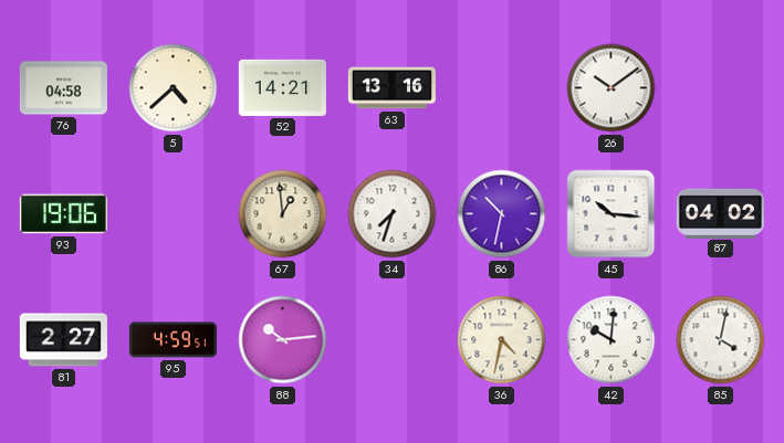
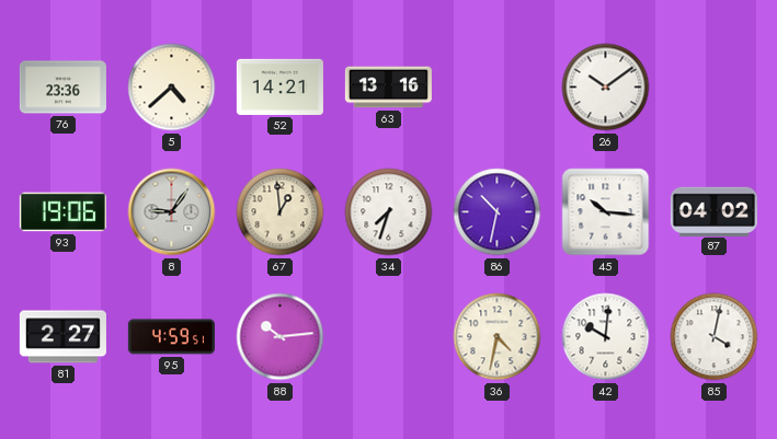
76: 04:58 -> 23:36
8: none -> 9:06
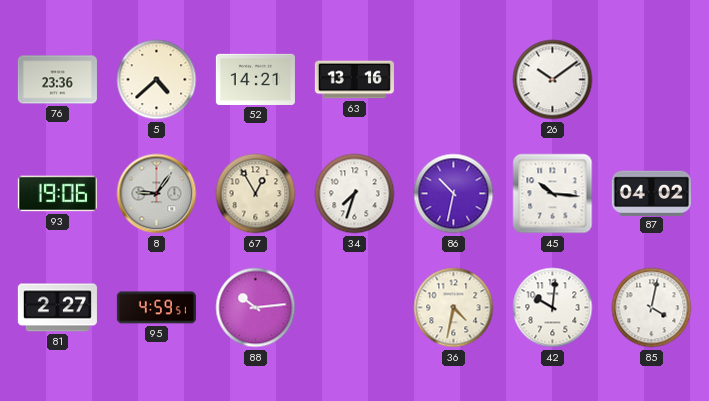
67: 12:59 -> 12:55
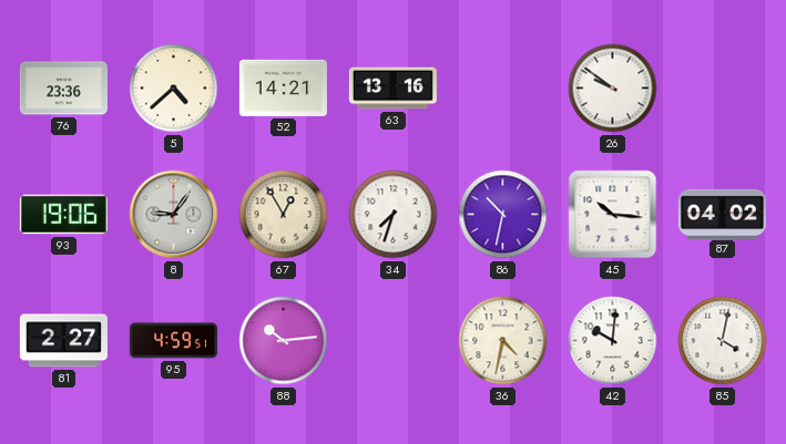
26: 10:09 -> 9:51
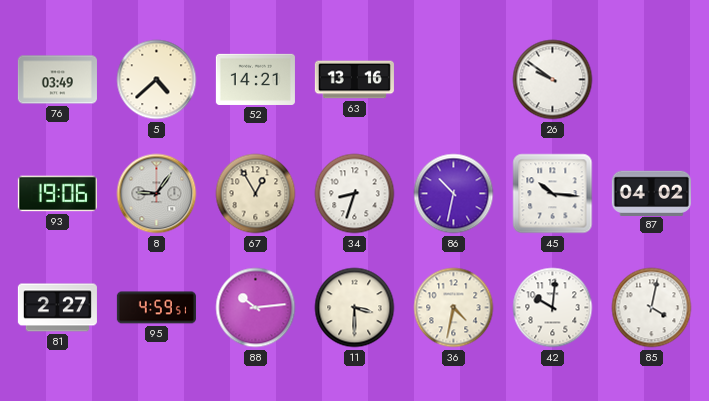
76: 23:36 -> 03:49
34: 7:33 -> 8:33
11: none -> 3:30
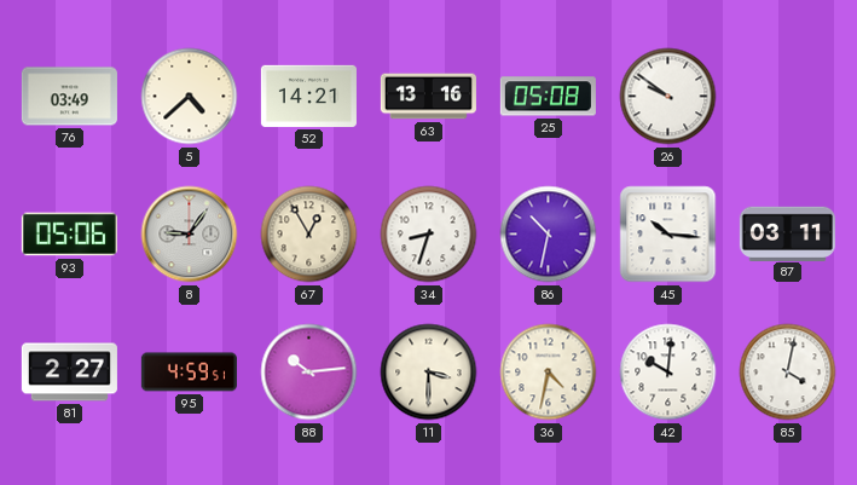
25: none -> 05:08
93: 19:06 -> 05:06
87: 04:02 -> 03:11
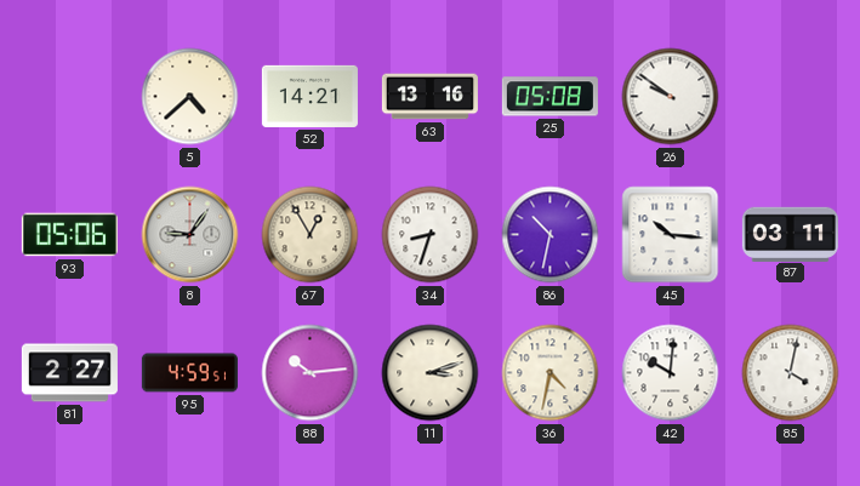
76: 03:49 -> none
11: 3:30 -> 3:12
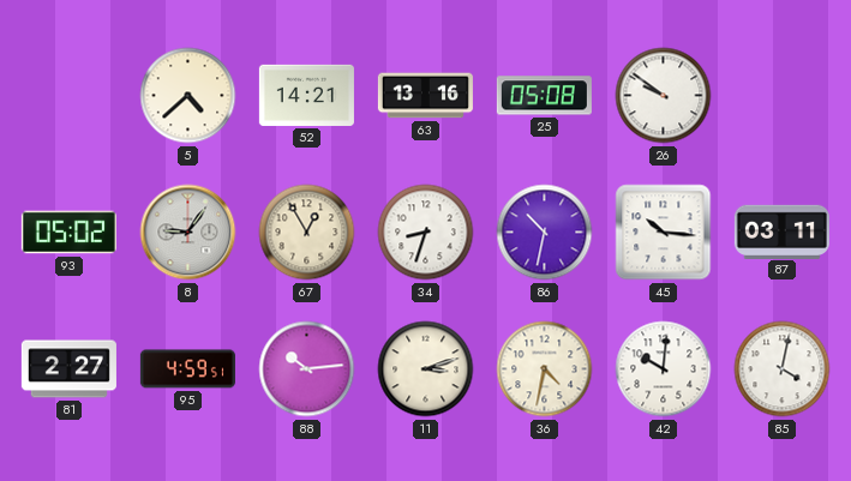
93: 05:06 -> 05:02
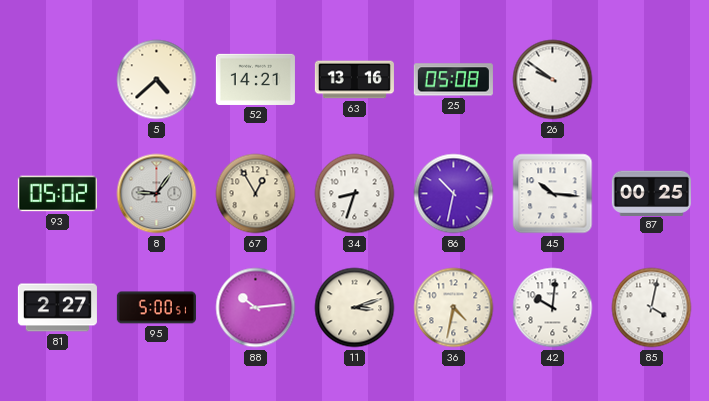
87: 03:11 -> 00:25
95: 4:59 -> 5:00
